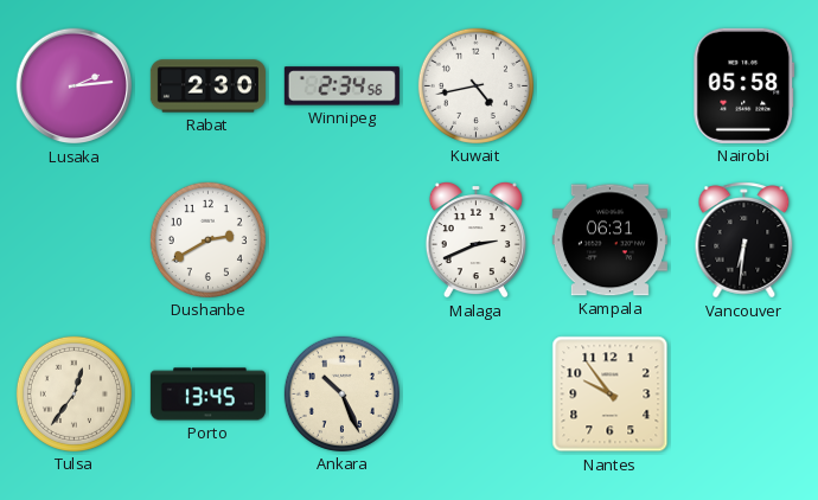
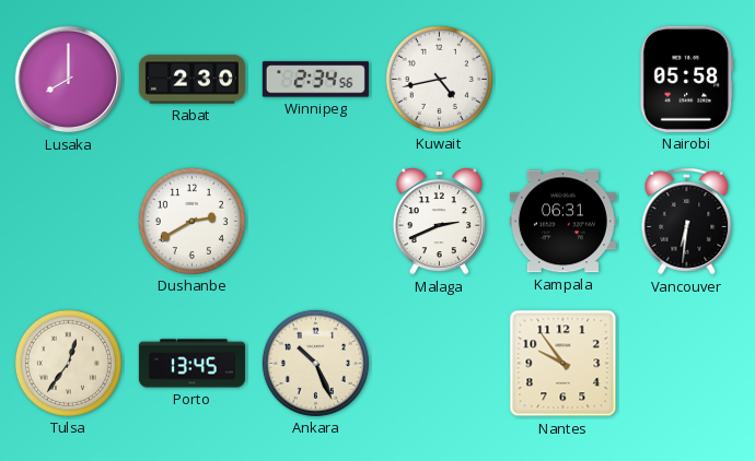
Lusaka: 2:14 -> 8:00
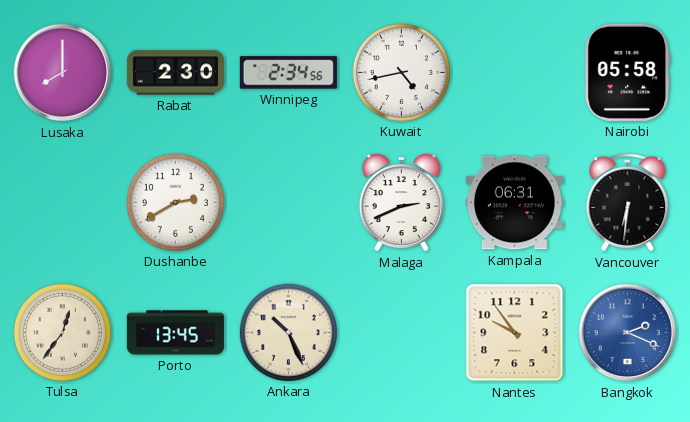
Bangkok: none -> 2:19
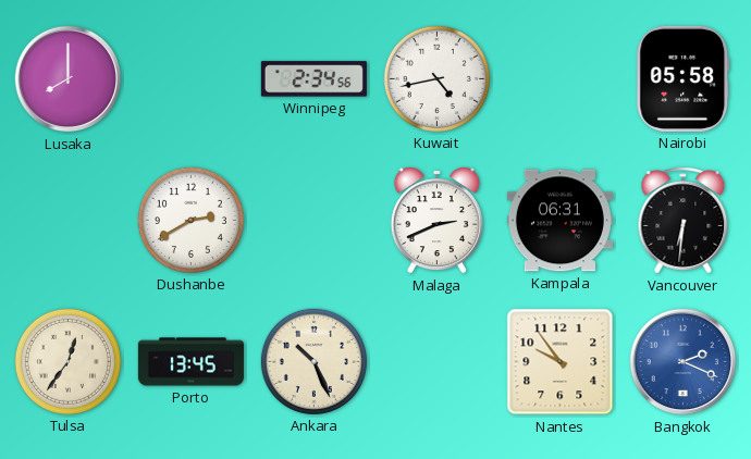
Rabat: 2:30 -> none
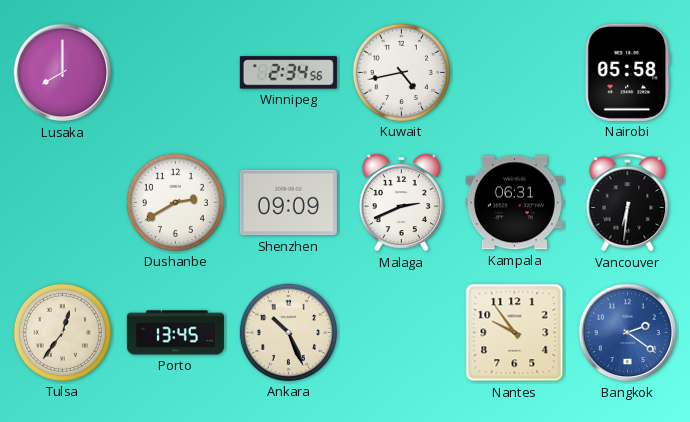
Shenzhen: none -> 09:09
Bangkok: 2:19 -> 2:21
